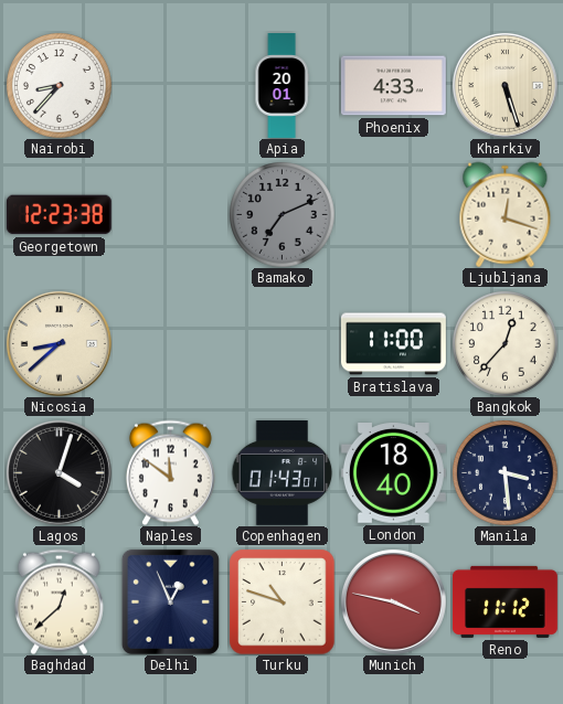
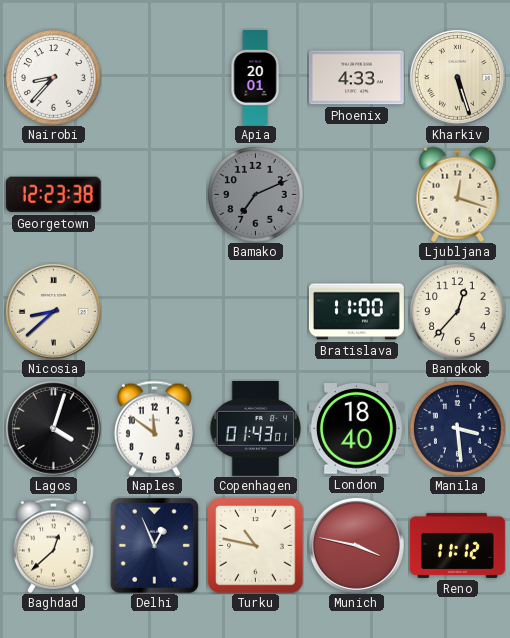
Turku: 10:48 -> 10:47
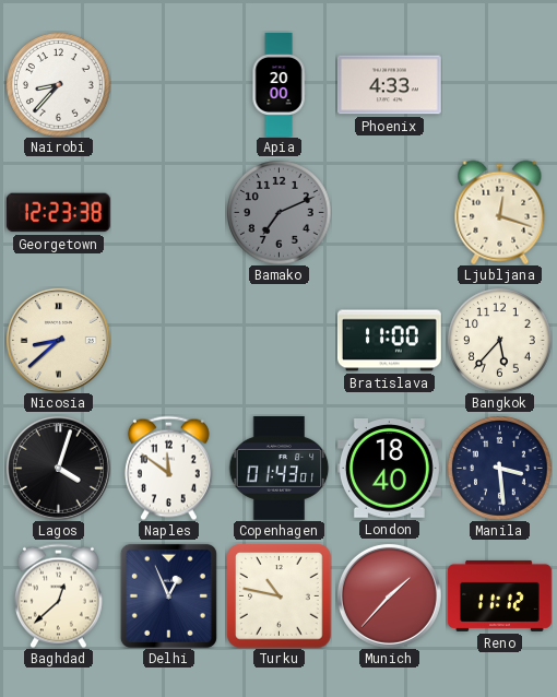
Apia: 20:01 -> 20:00
Kharkiv: 5:27 -> none
Bangkok: 12:37 -> 5:37
Munich: 3:47 -> 1:37
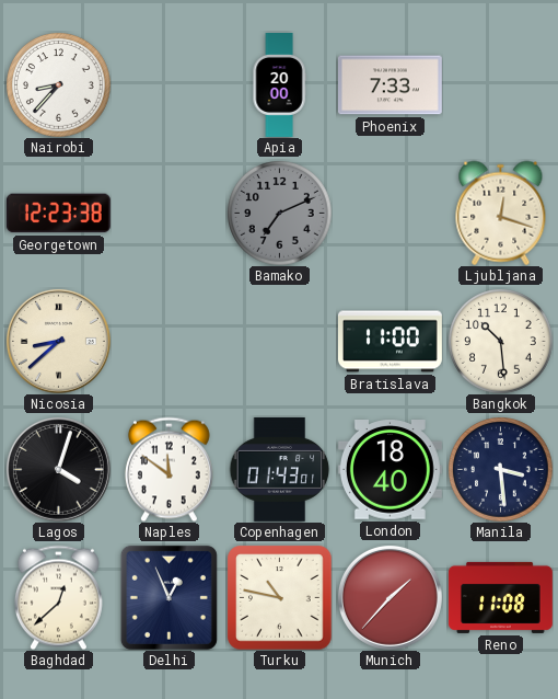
Phoenix: 4:33 -> 7:33
Bangkok: 5:37 -> 10:29
Reno: 11:12 -> 11:08
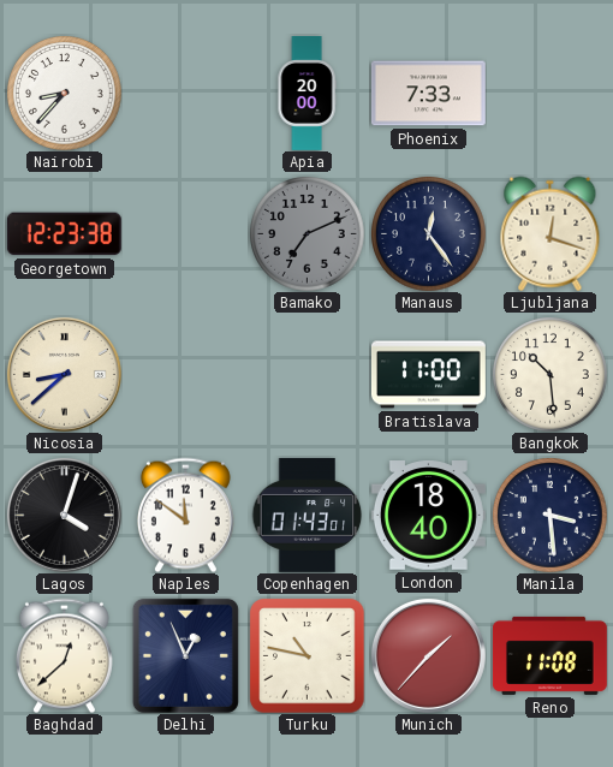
Manaus: none -> 12:24
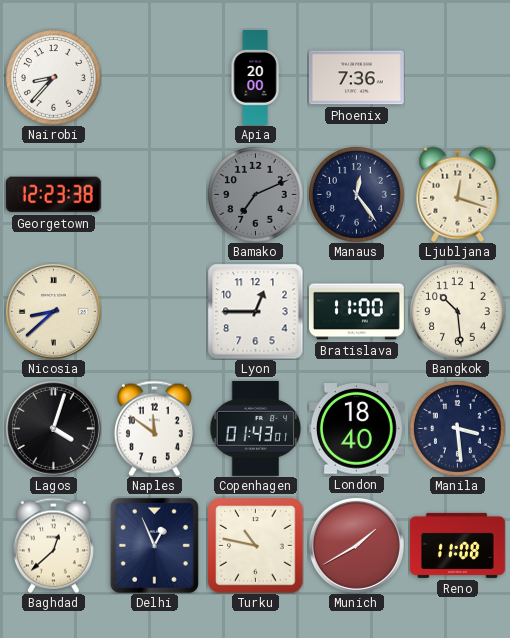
Phoenix: 7:33 -> 7:36
Lyon: none -> 12:45
Munich: 1:37 -> 1:40
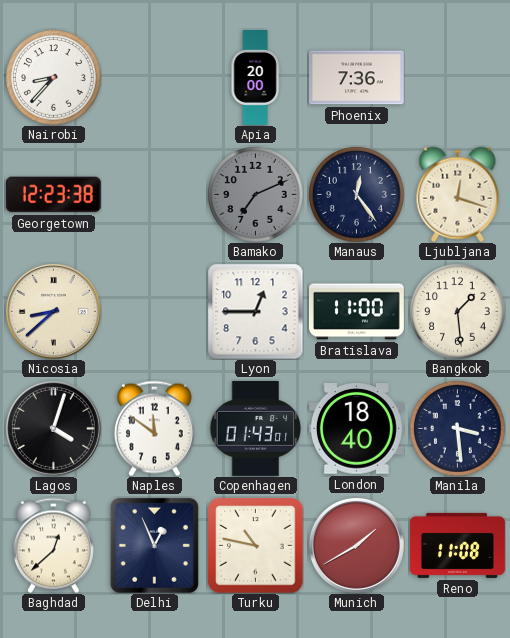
Bangkok: 10:29 -> 1:29
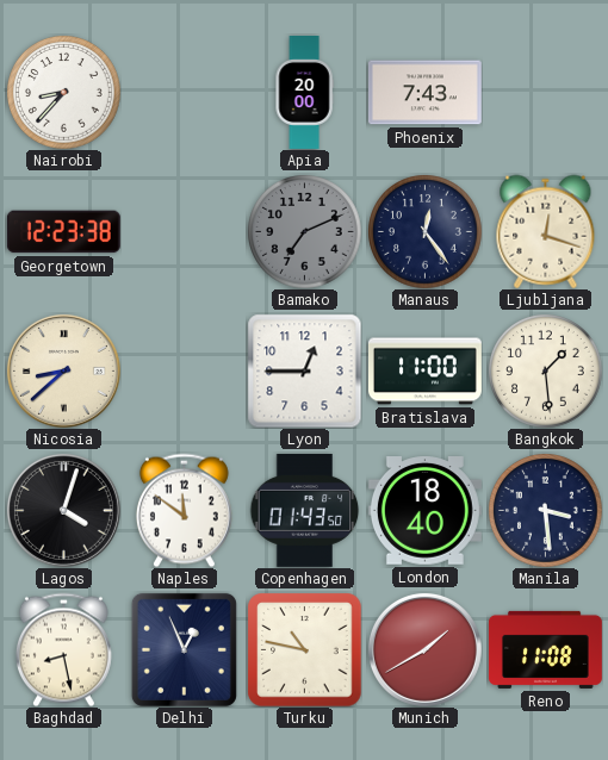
Phoenix: 7:36 -> 7:43
Copenhagen: 01:43:01 -> 01:43:50
Baghdad: 12:38 -> 8:28
